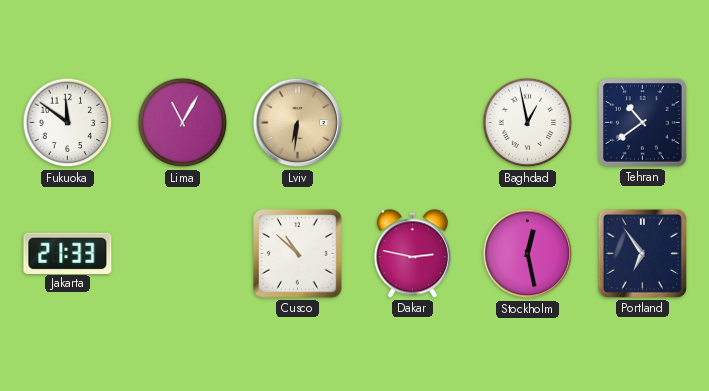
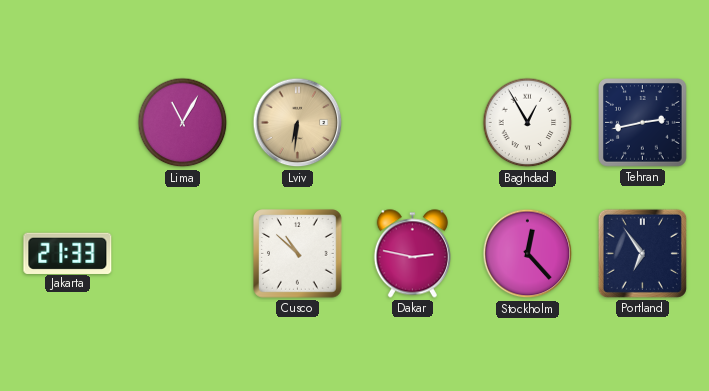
Fukuoka: 11:51 -> none
Baghdad: 12:58 -> 12:55
Tehran: 10:39 -> 2:43
Stockholm: 12:28 -> 12:23
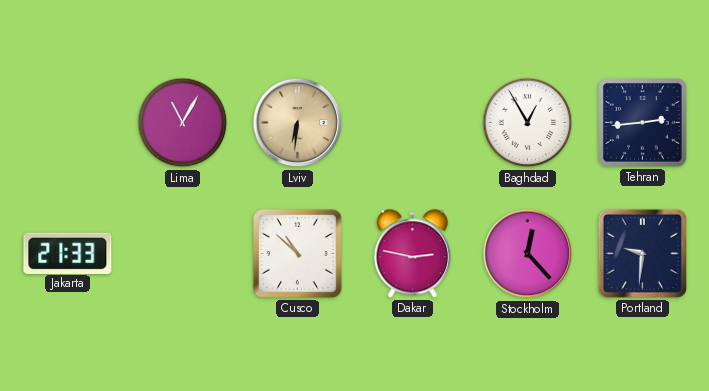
Tehran: 2:43 -> 2:44
Portland: 6:54 -> 9:31
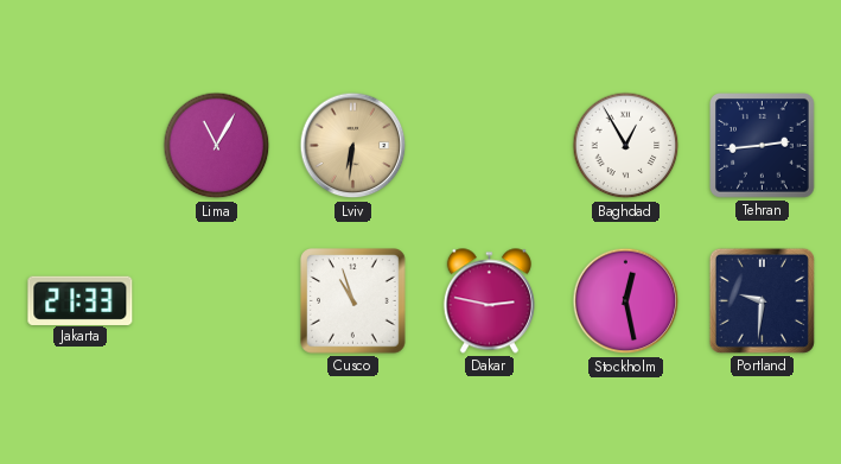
Cusco: 10:52 -> 10:57
Stockholm: 12:23 -> 12:28
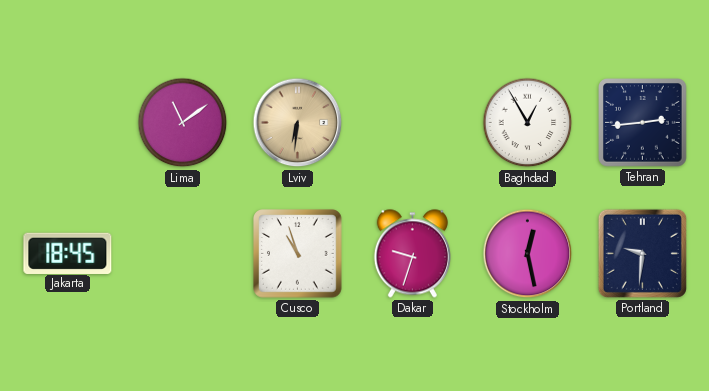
Lima: 11:05 -> 11:09
Jakarta: 21:33 -> 18:45
Dakar: 2:47 -> 9:33
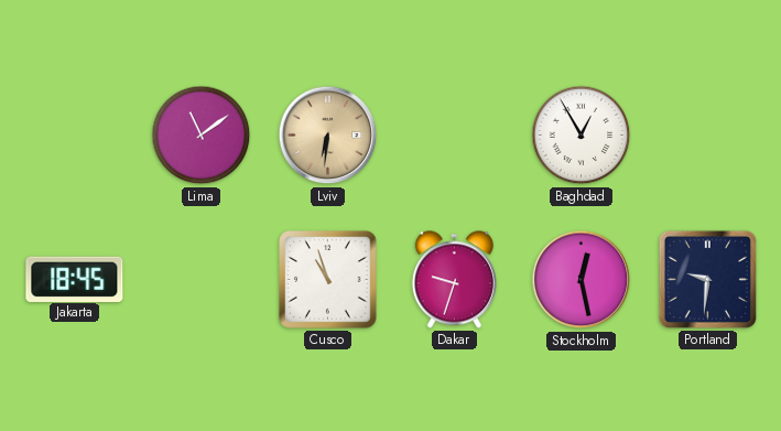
Tehran: 2:44 -> none
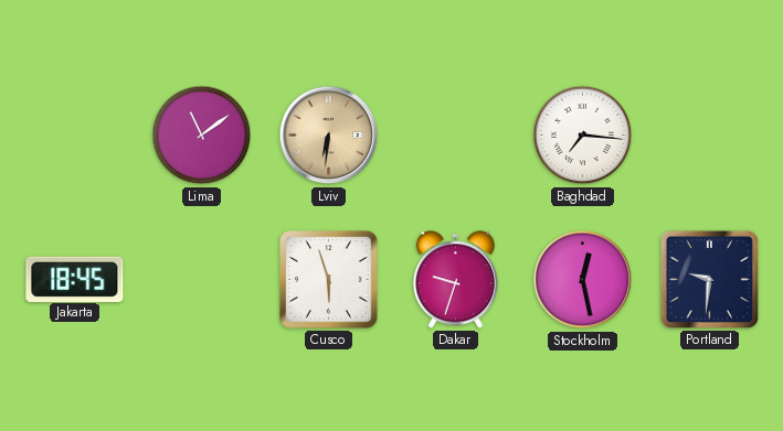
Baghdad: 12:55 -> 7:16
Cusco: 10:57 -> 5:57
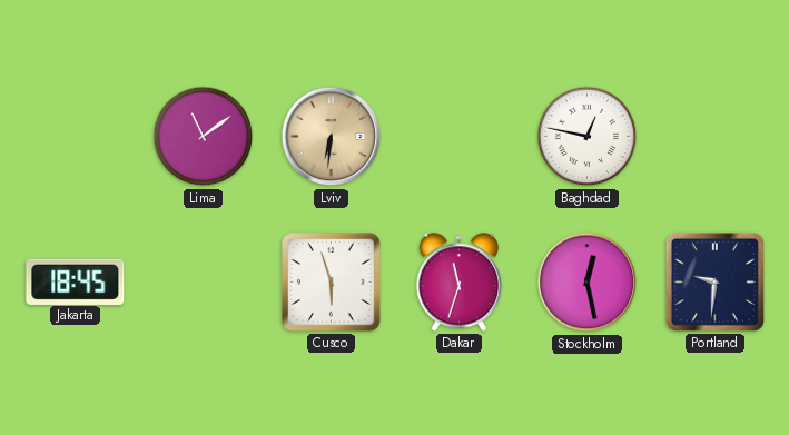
Baghdad: 7:16 -> 12:47
Dakar: 9:33 -> 11:33
